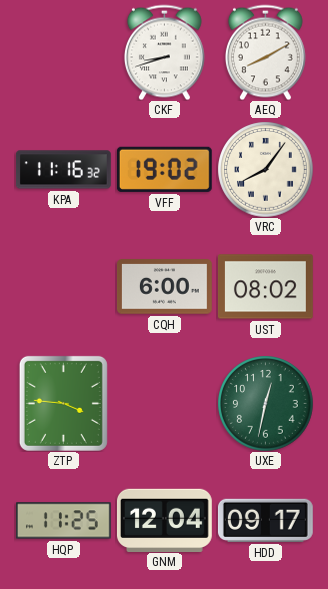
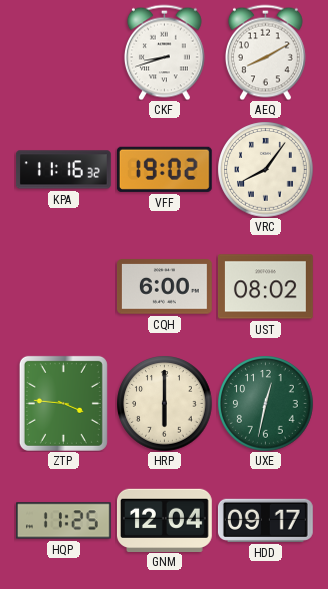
HRP: none -> 6:00
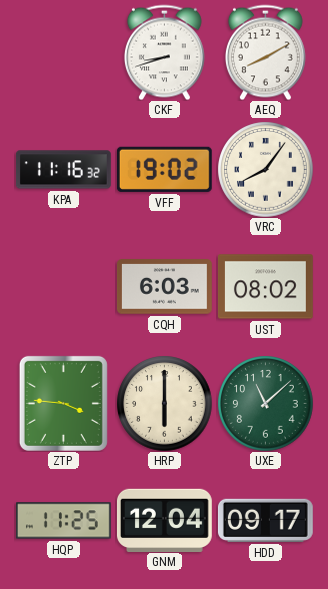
CQH: 6:00 -> 6:03
UXE: 12:32 -> 11:08
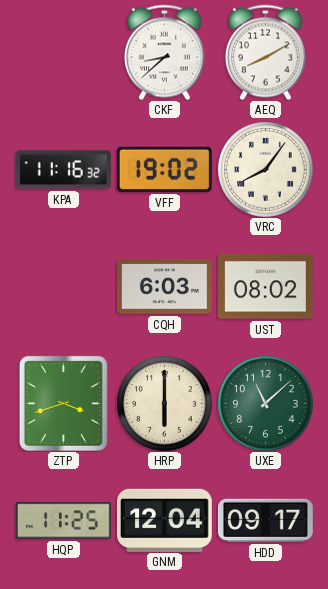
CKF: 8:42 -> 8:38
ZTP: 3:46 -> 3:42
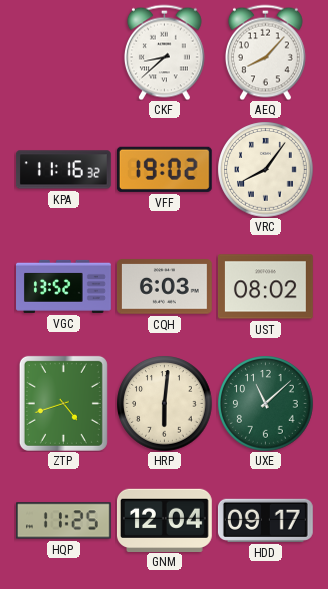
AEQ: 8:10 -> 8:07
VGC: none -> 13:52
ZTP: 3:42 -> 4:42
HRP: 6:00 -> 6:01
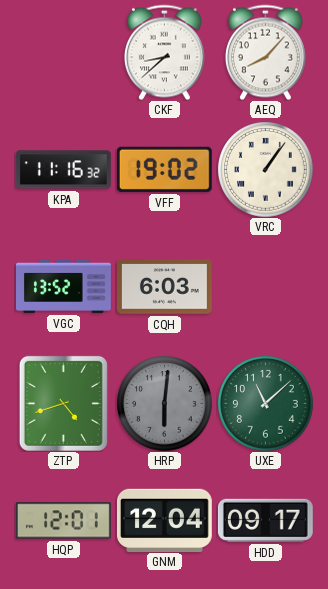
VRC: 8:06 -> 1:06
UST: 08:02 -> none
HRP dial: cream -> grey
HQP: 11:25 -> 12:01
